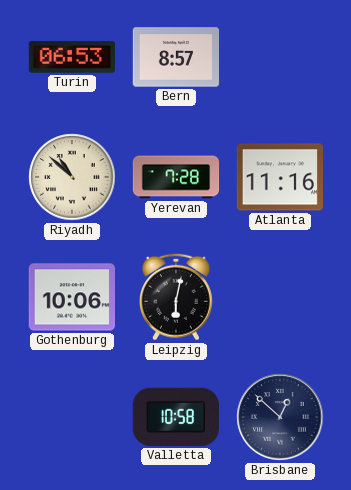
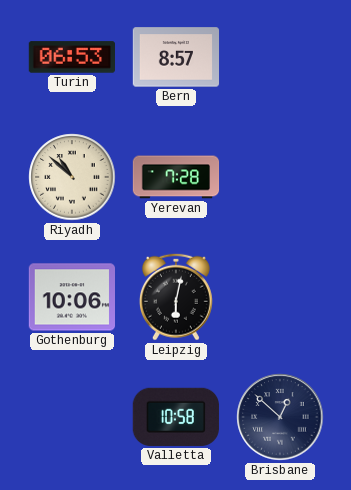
Atlanta: 11:16 -> none
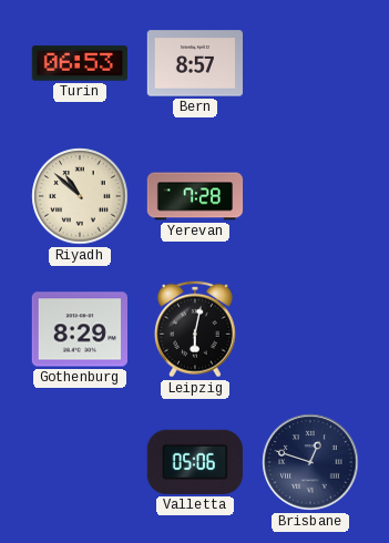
Gothenburg: 10:06 -> 8:29
Valletta: 10:58 -> 05:06
Brisbane: 12:52 -> 12:48
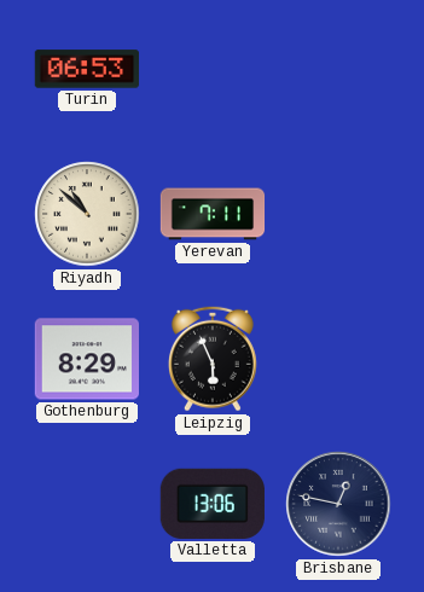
Bern: 8:57 -> none
Yerevan: 7:28 -> 7:11
Leipzig: 6:02 -> 5:56
Valletta: 05:06 -> 13:06
Brisbane: 12:48 -> 12:47
